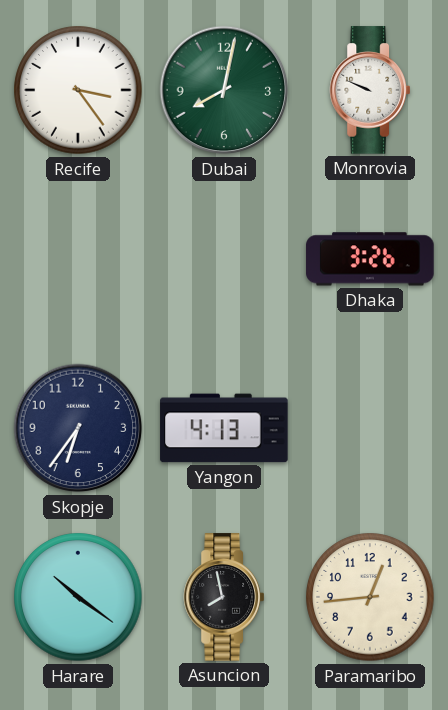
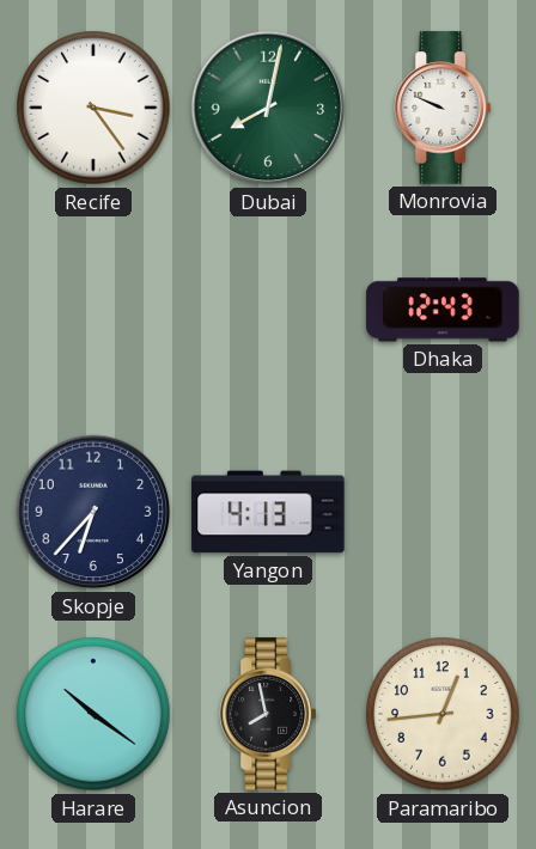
Dhaka: 3:26 -> 12:43
Skopje: 6:36 -> 6:37
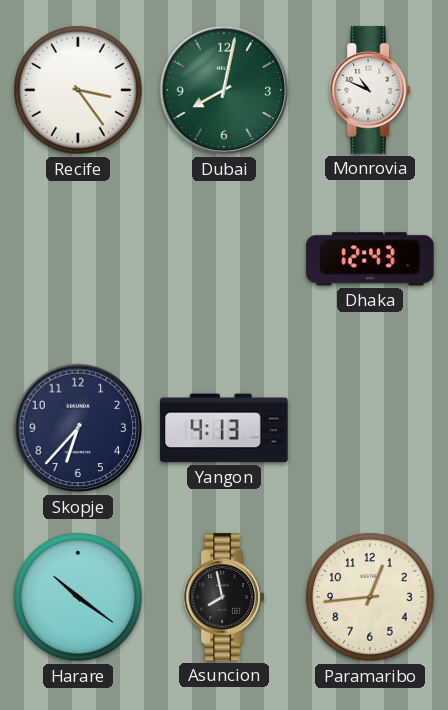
Monrovia: 9:49 -> 10:49
